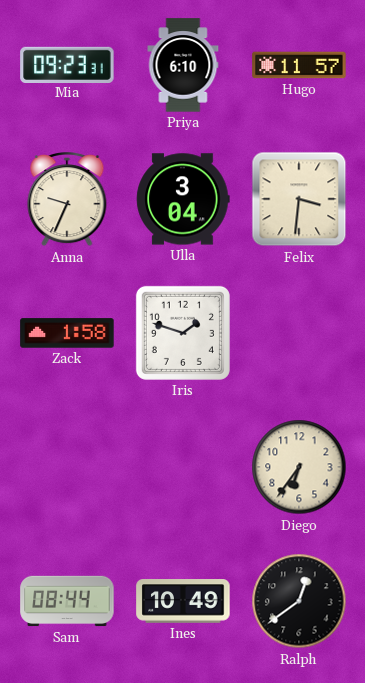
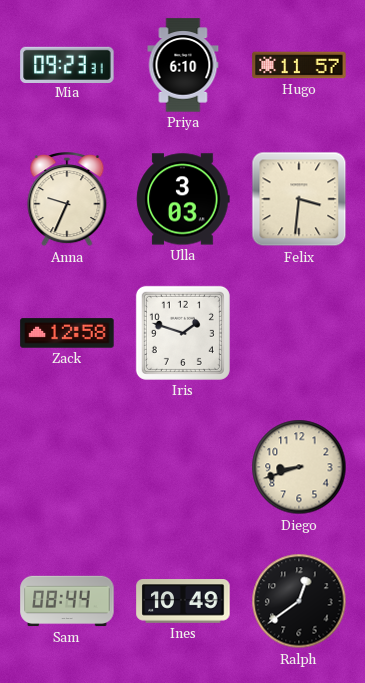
Ulla: 3:04 -> 3:03
Zack: 1:58 -> 12:58
Diego: 6:36 -> 8:42
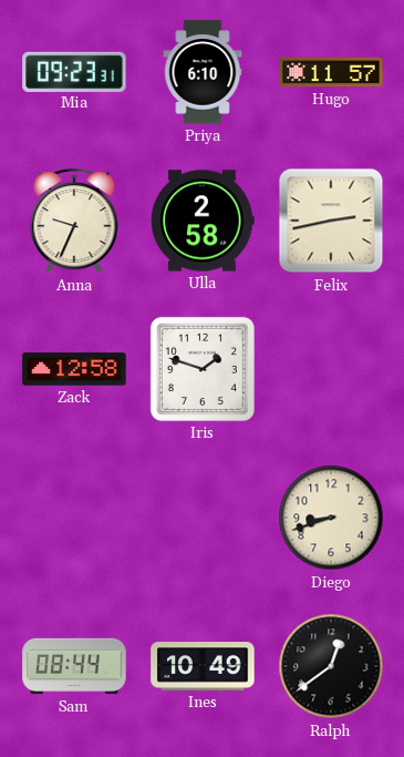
Ulla: 3:03 -> 2:58
Felix: 3:31 -> 2:43
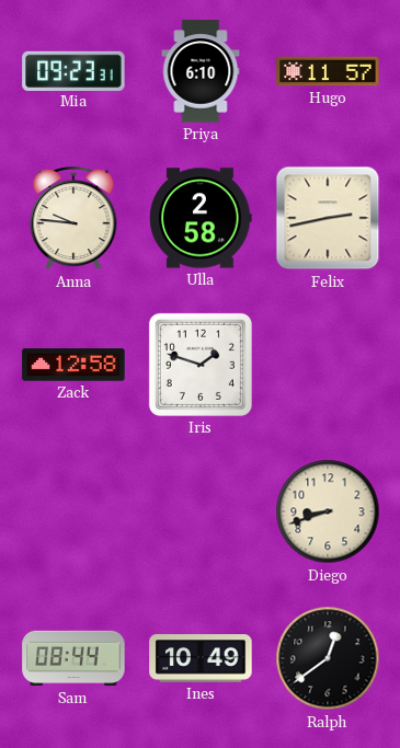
Anna: 9:34 -> 9:46
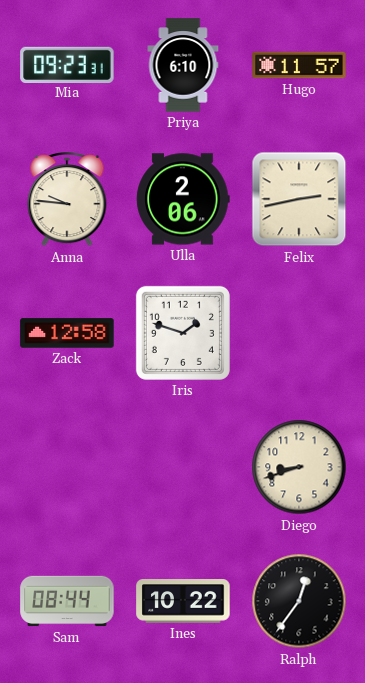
Ulla: 2:58 -> 2:06
Ines: 10:49 -> 10:22
Ralph: 12:39 -> 12:36
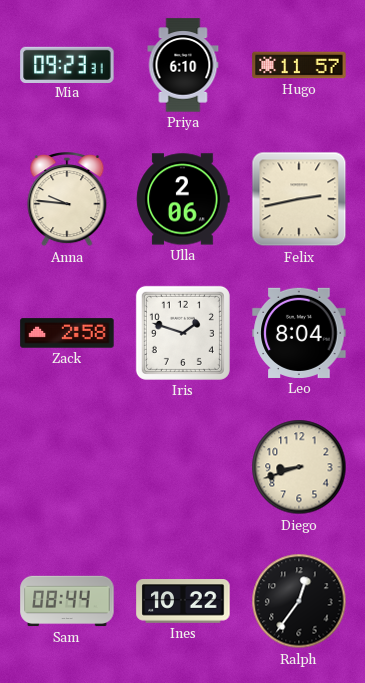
Zack: 12:58 -> 2:58
Leo: none -> 8:04
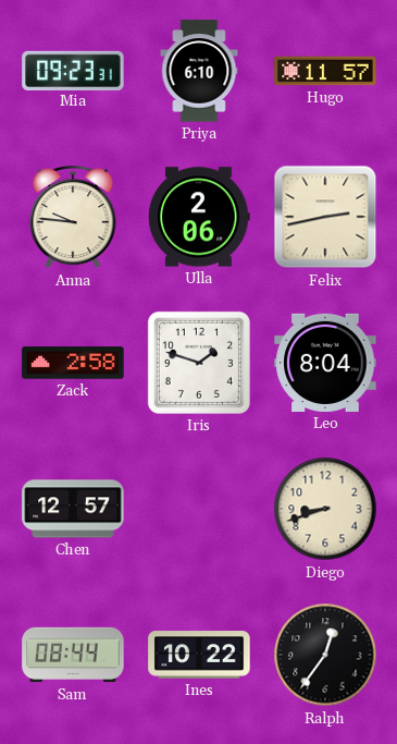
Chen: none -> 12:57
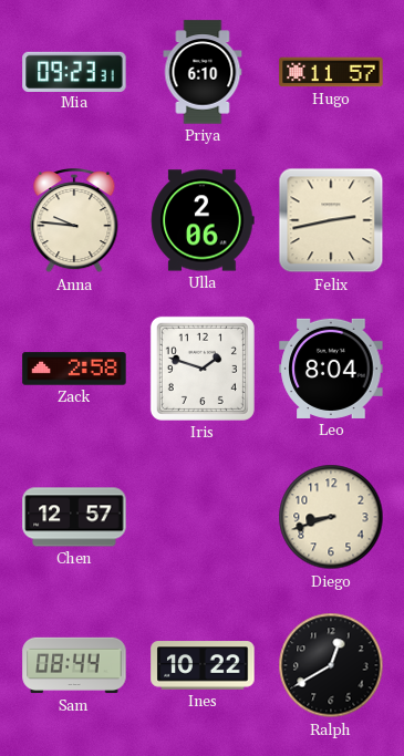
Ralph: 12:36 -> 12:40
